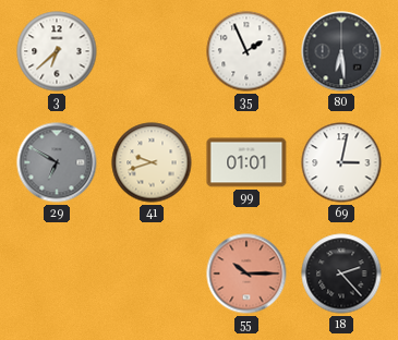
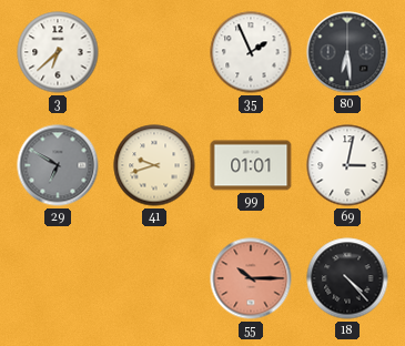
18: 2:23 -> 4:23
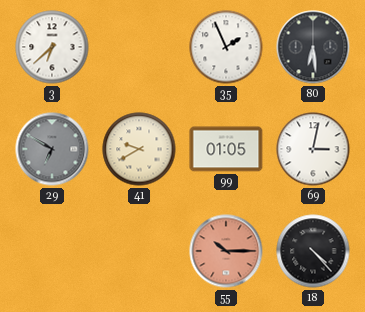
41: 9:42 -> 9:40
99: 01:01 -> 01:05
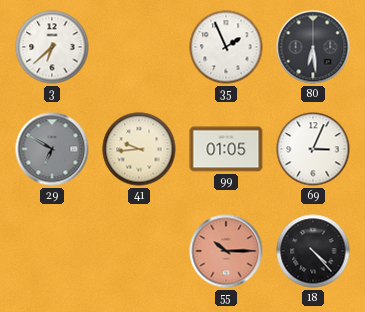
41: 9:40 -> 9:44
69: 3:02 -> 3:04
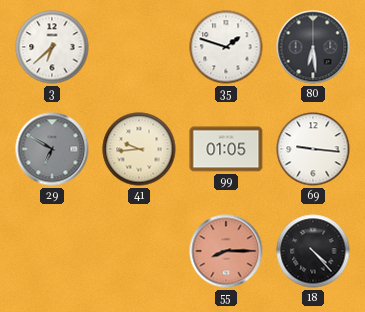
35: 1:56 -> 1:48
69: 3:04 -> 9:16
55: 10:15 -> 8:15
